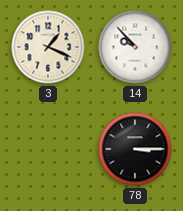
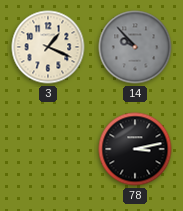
14 dial: white -> grey
78: 3:15 -> 3:13
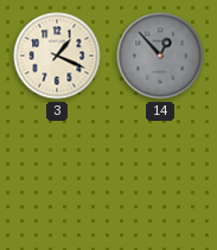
14: 9:53 -> 12:53
78: 3:13 -> none
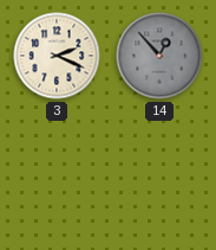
3: 1:19 -> 2:19
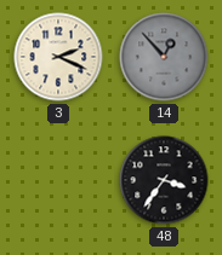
48: none -> 3:36
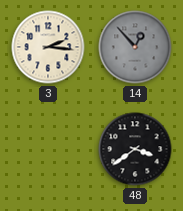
3: 2:19 -> 2:16
48: 3:36 -> 3:39
